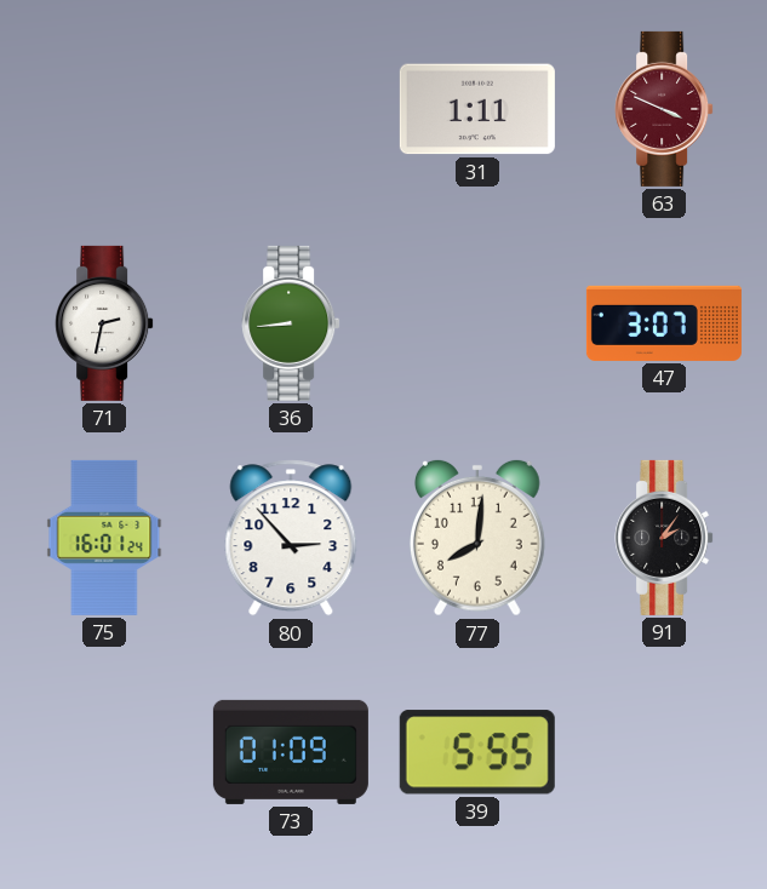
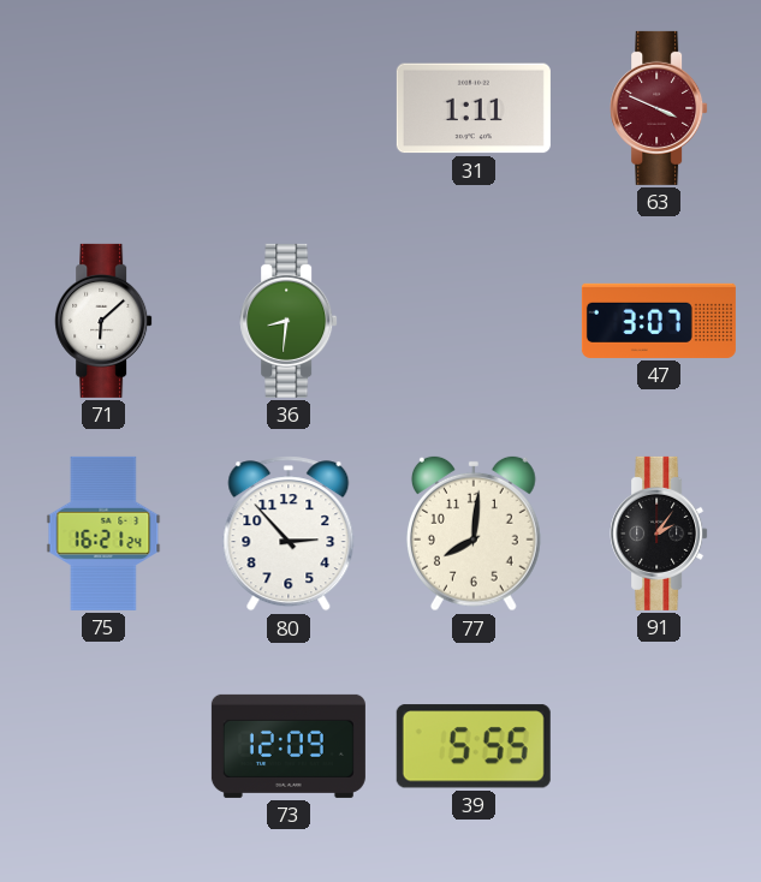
71: 2:32 -> 6:08
36: 8:44 -> 8:31
75: 16:01 -> 16:21
73: 01:09 -> 12:09
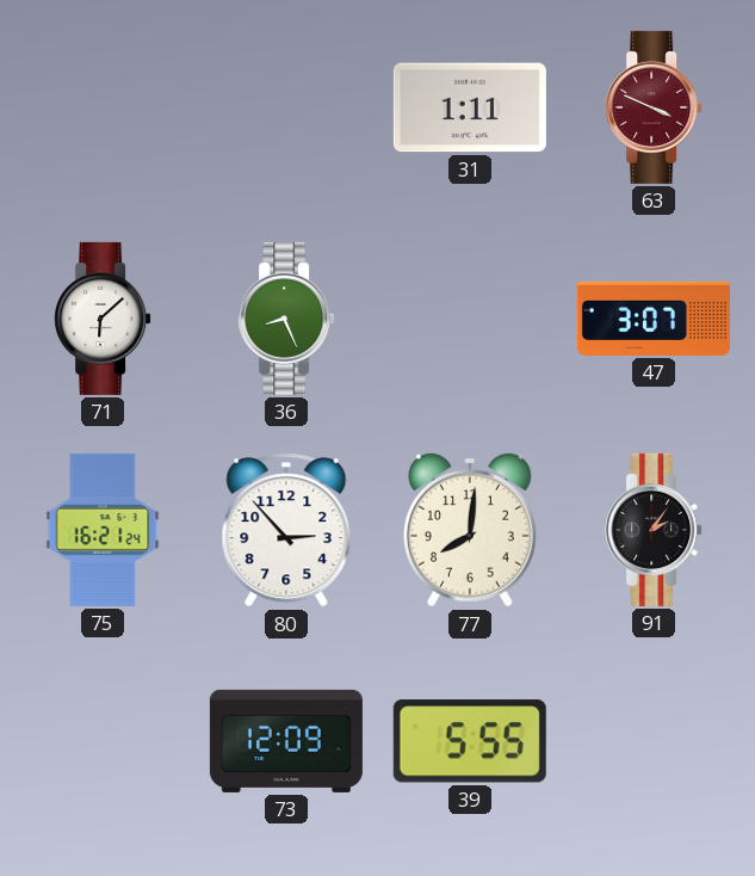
36: 8:31 -> 8:26
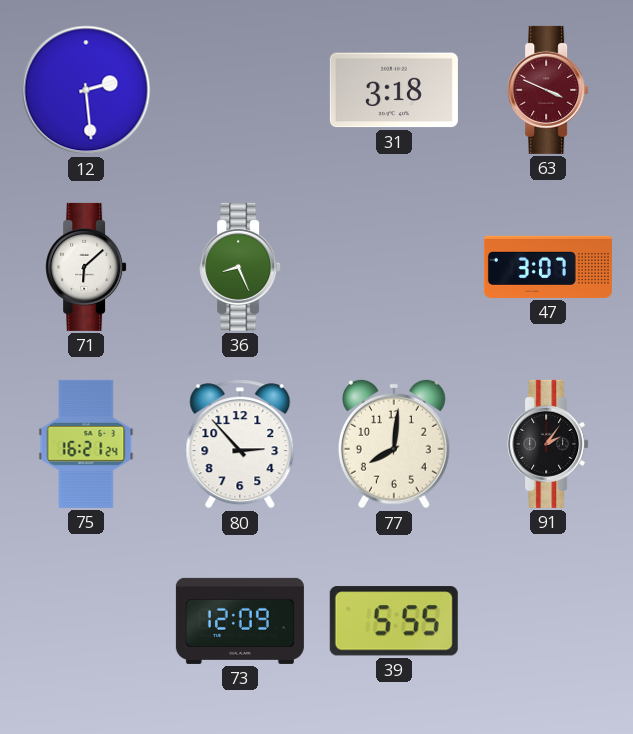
12: none -> 2:29
31: 1:11 -> 3:18
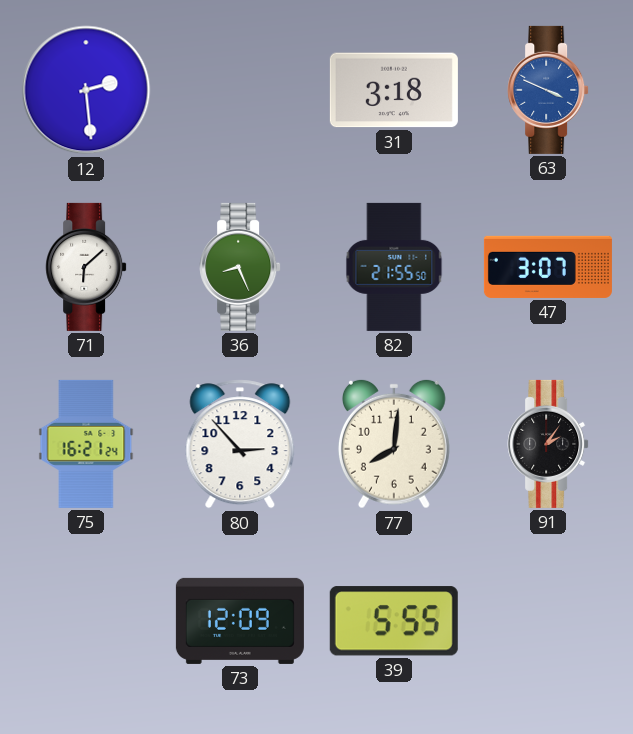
63 dial: burgundy -> blue
82: none -> 21:55
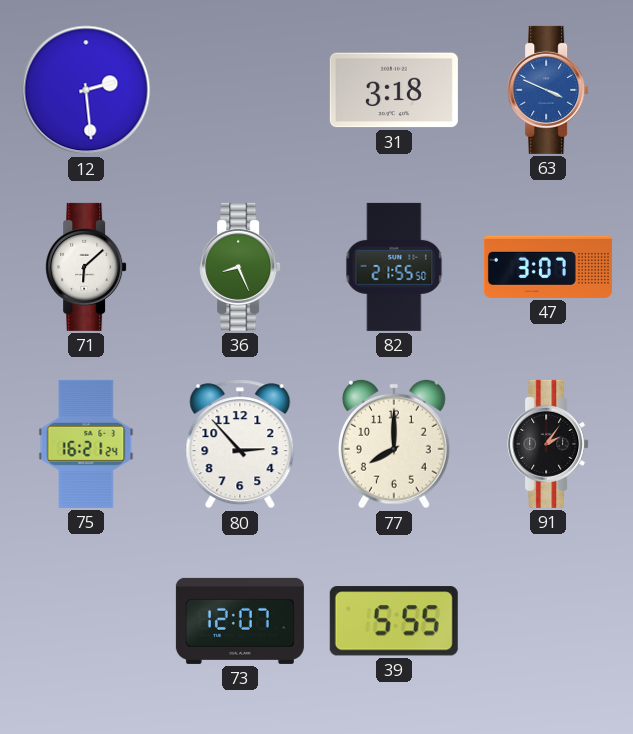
77: 8:01 -> 8:00
73: 12:09 -> 12:07
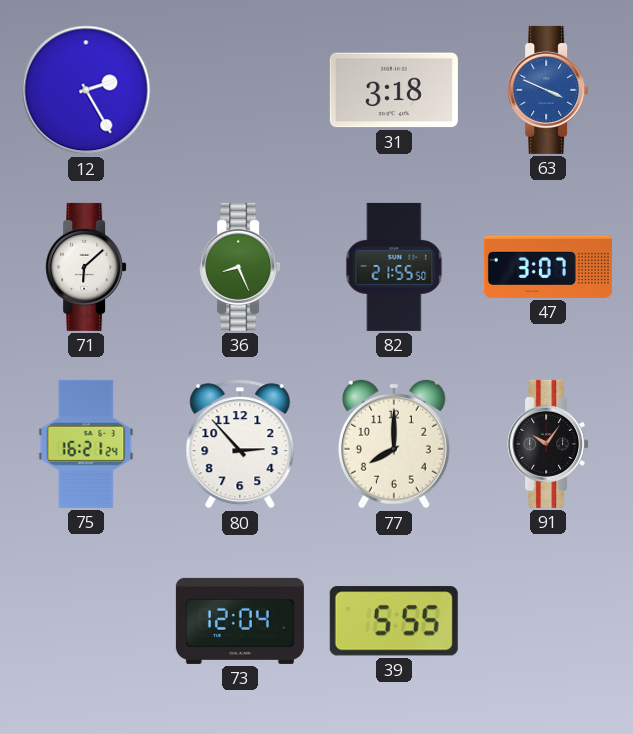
12: 2:29 -> 2:25
91: 2:06 -> 10:06
73: 12:07 -> 12:04
